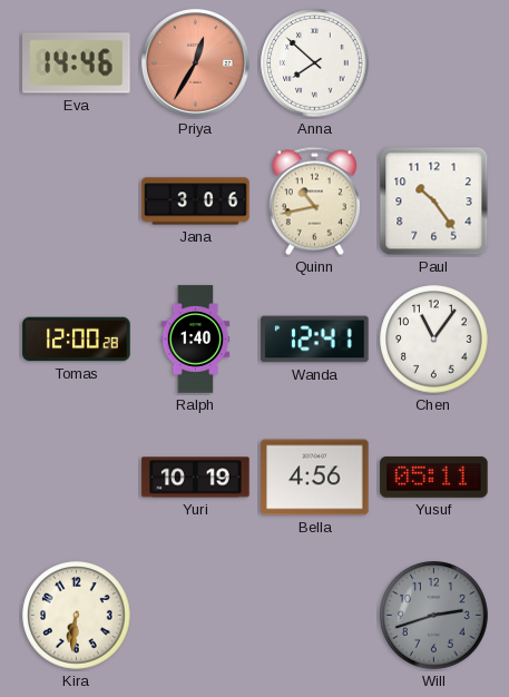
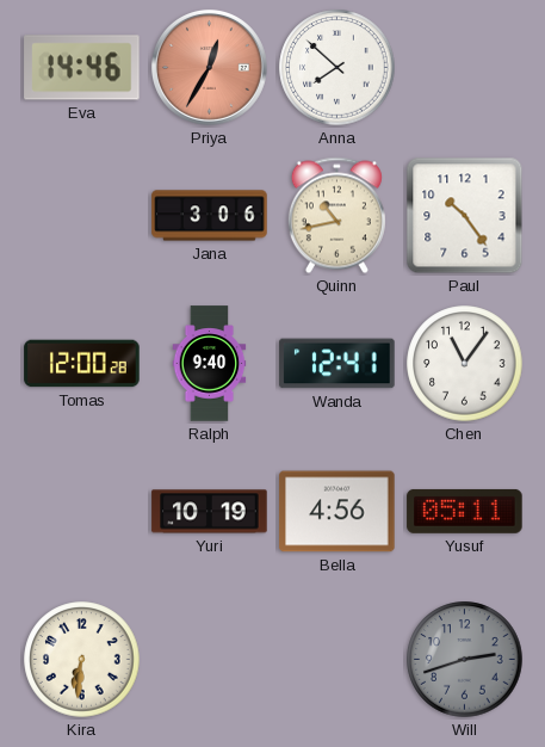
Ralph: 1:40 -> 9:40
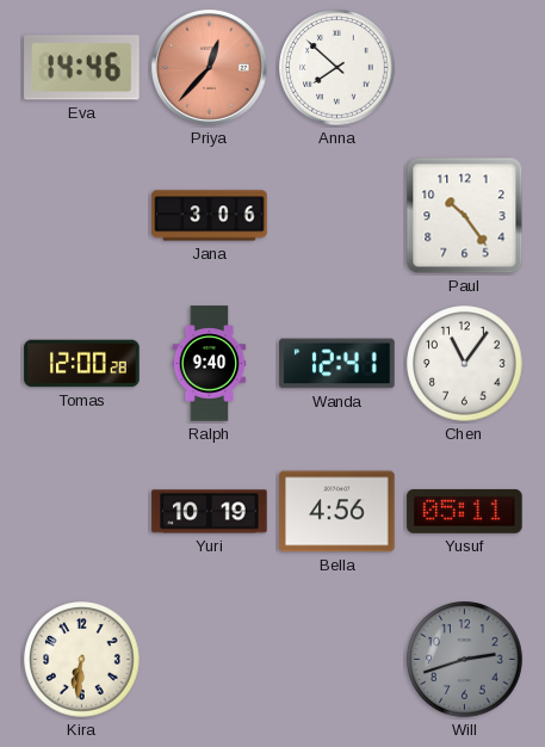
Priya: 12:35 -> 12:37
Quinn: 10:43 -> none
